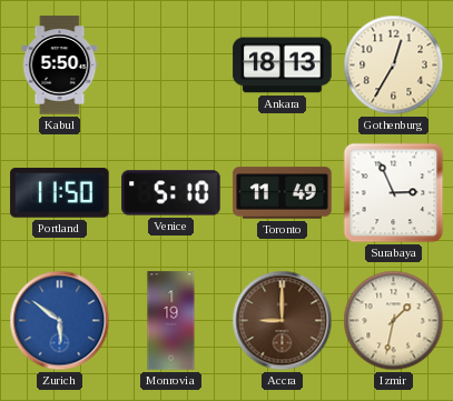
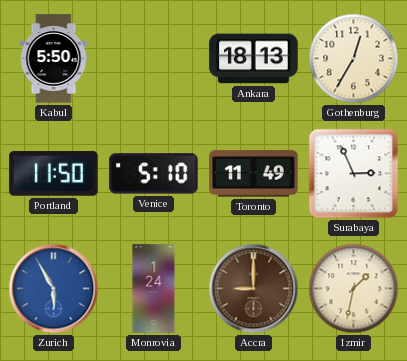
Zurich: 5:51 -> 5:55
Monrovia: 1:19 -> 1:24
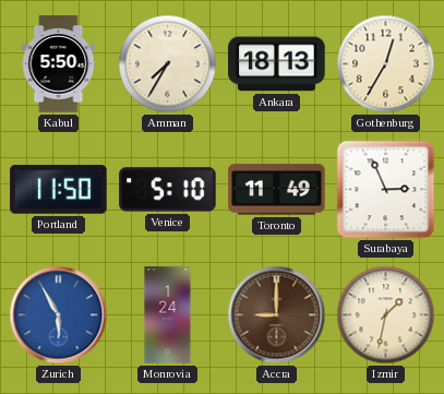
Amman: none -> 7:35
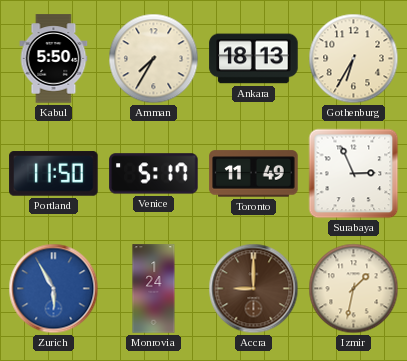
Gothenburg: 12:35 -> 6:35
Venice: 5:10 -> 5:17
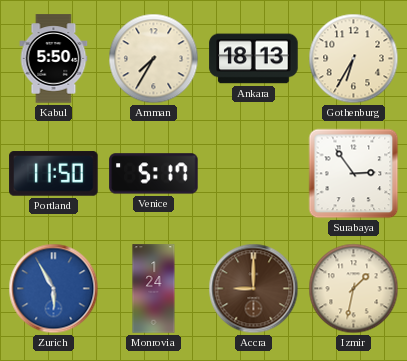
Toronto: 11:49 -> none
Surabaya: 2:56 -> 2:54
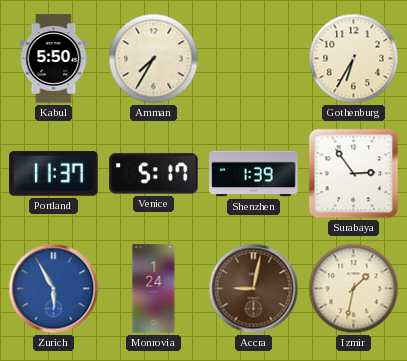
Ankara: 18:13 -> none
Portland: 11:50 -> 11:37
Shenzhen: none -> 1:39
Accra: 9:00 -> 9:02
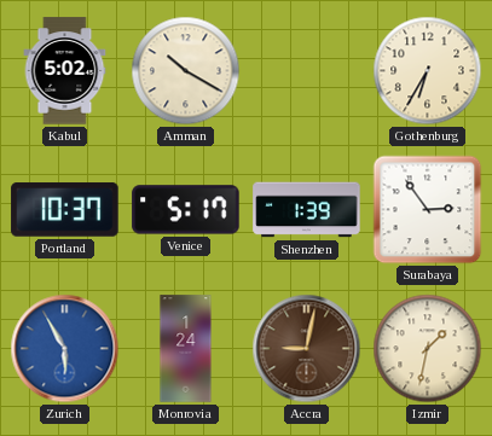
Kabul: 5:50 -> 5:02
Amman: 7:35 -> 10:20
Portland: 11:37 -> 10:37
